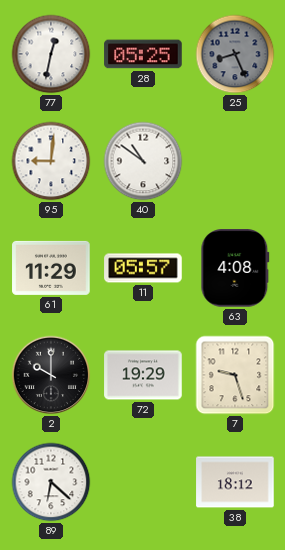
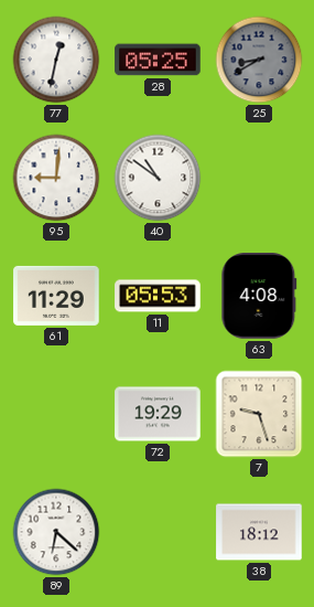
25: 8:26 -> 8:40
11: 05:57 -> 05:53
2: 10:00 -> none
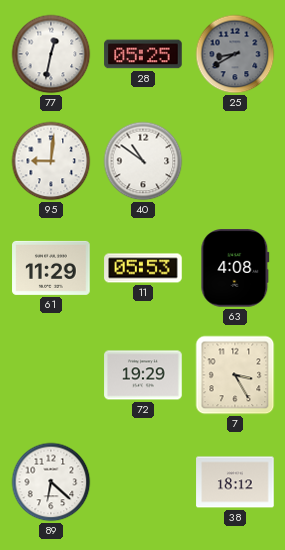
7: 9:27 -> 3:25
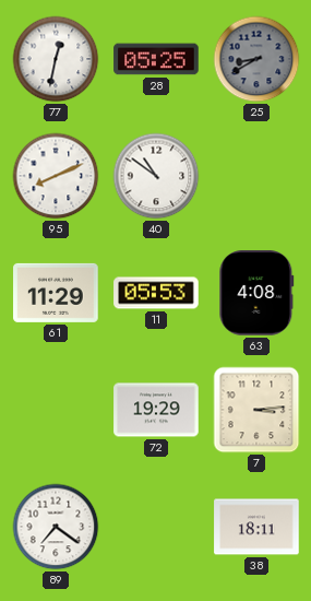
95: 9:01 -> 8:11
7: 3:25 -> 3:14
89: 6:22 -> 7:21
38: 18:12 -> 18:11
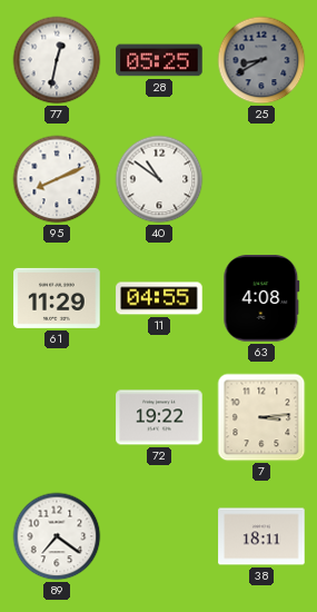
11: 05:53 -> 04:55
72: 19:29 -> 19:22
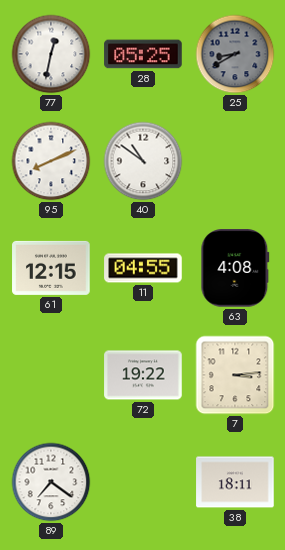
61: 11:29 -> 12:15
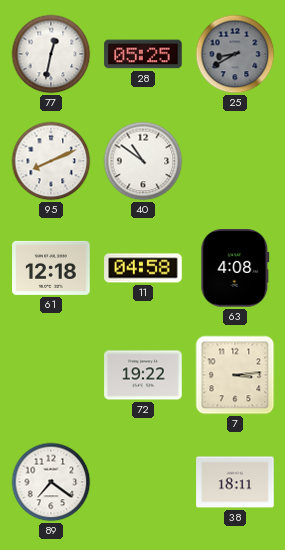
61: 12:15 -> 12:18
11: 04:55 -> 04:58
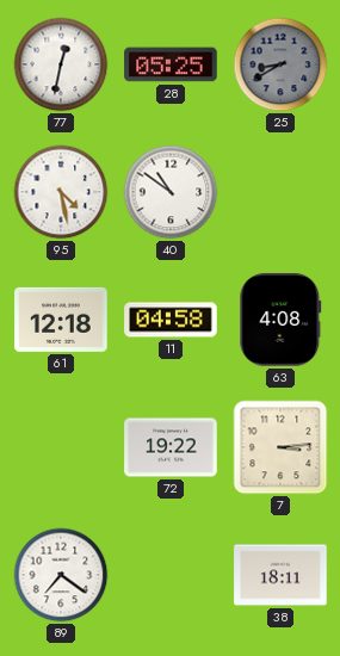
95: 8:11 -> 4:28
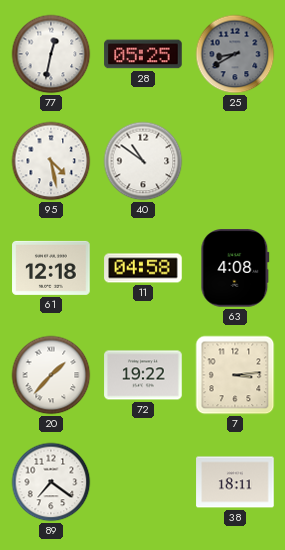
20: none -> 1:37
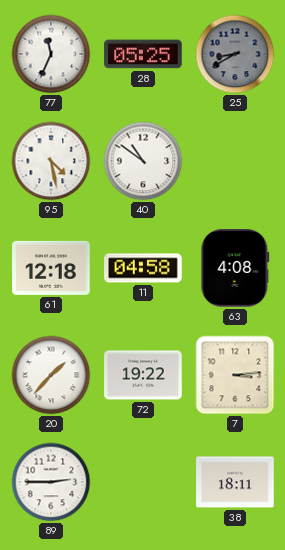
77: 12:32 -> 11:34
89: 7:21 -> 2:45
